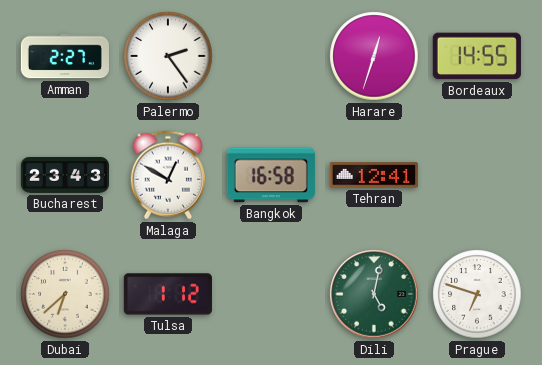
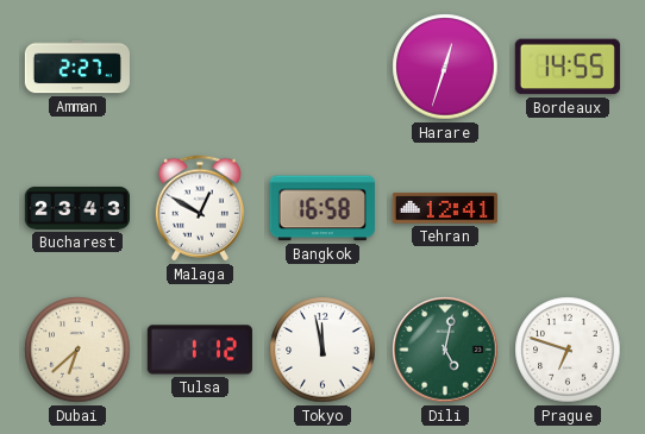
Palermo: 2:24 -> none
Tokyo: none -> 11:58
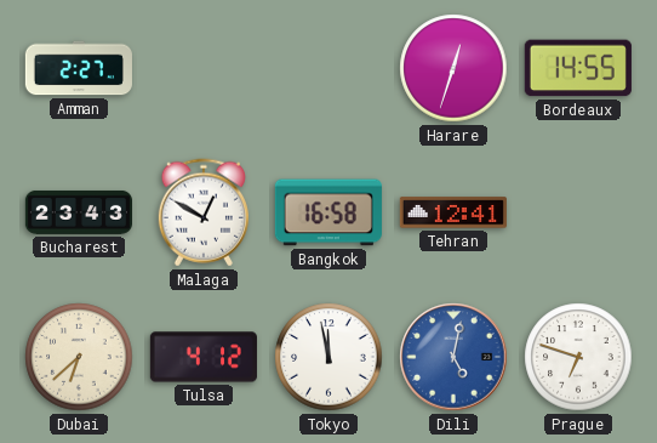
Tulsa: 1:12 -> 4:12
Dili dial: green -> blue
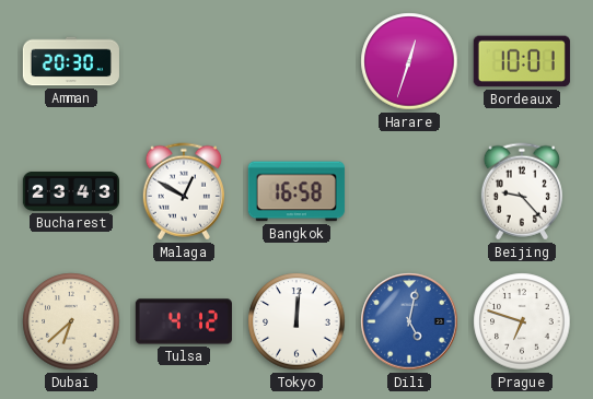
Amman: 2:27 -> 20:30
Bordeaux: 14:55 -> 10:01
Tehran: 12:41 -> none
Beijing: none -> 9:23
Tokyo: 11:58 -> 12:01
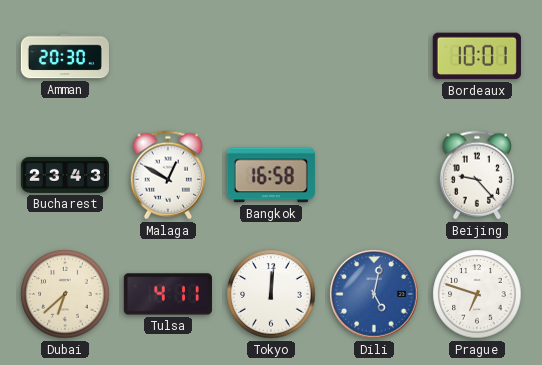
Harare: 12:33 -> none
Tulsa: 4:12 -> 4:11
